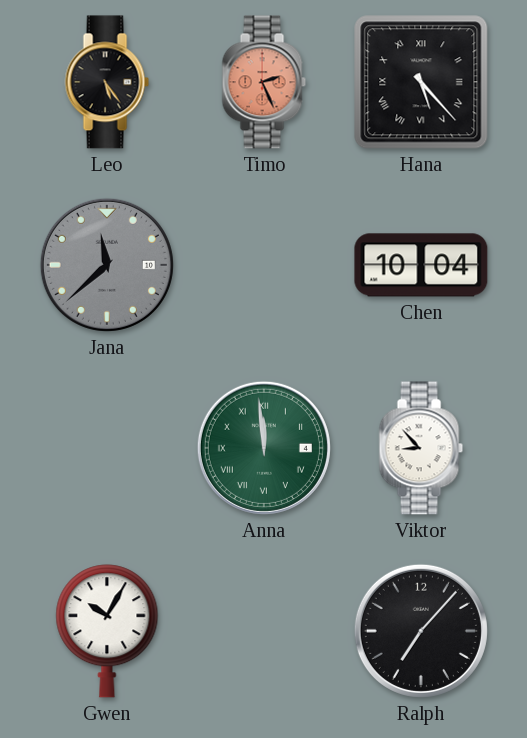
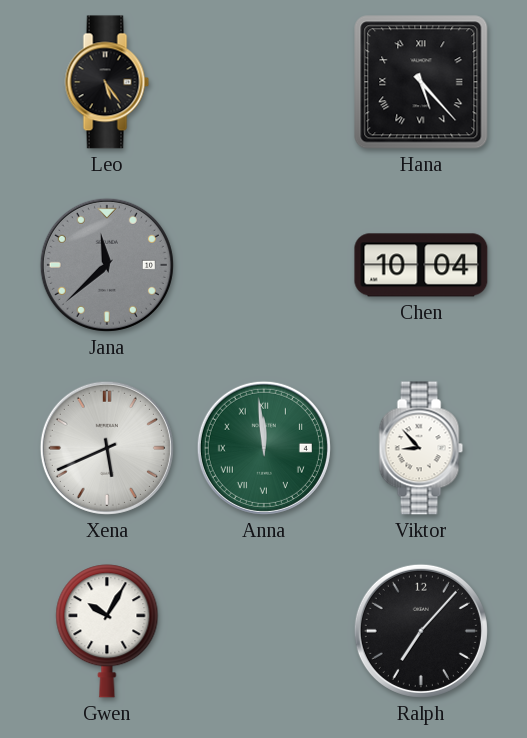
Timo: 2:26 -> none
Xena: none -> 5:41
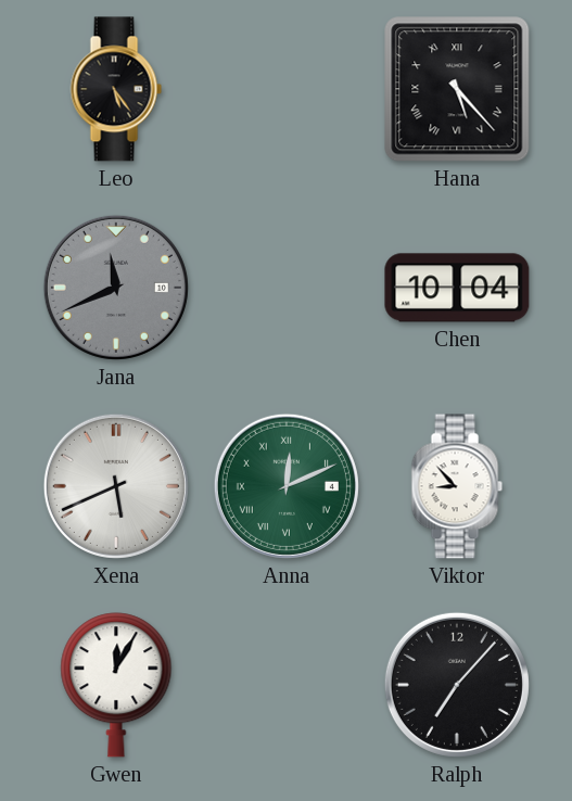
Jana: 11:38 -> 11:41
Anna: 11:59 -> 12:11
Gwen: 10:05 -> 12:05
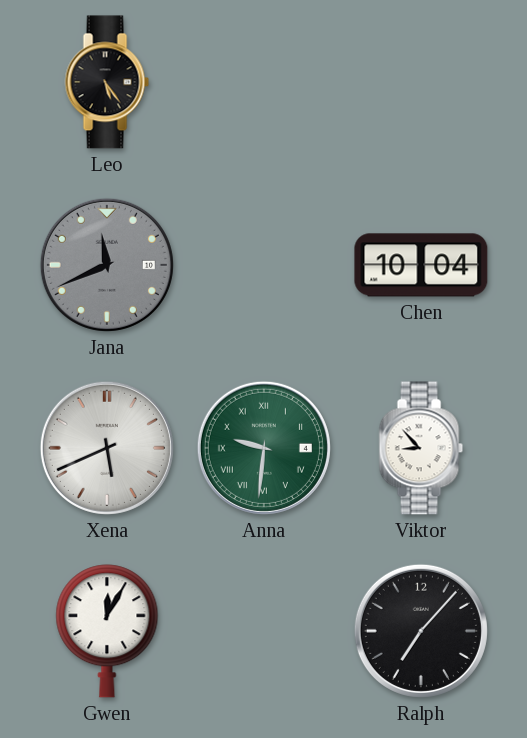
Hana: 5:23 -> none
Anna: 12:11 -> 9:31
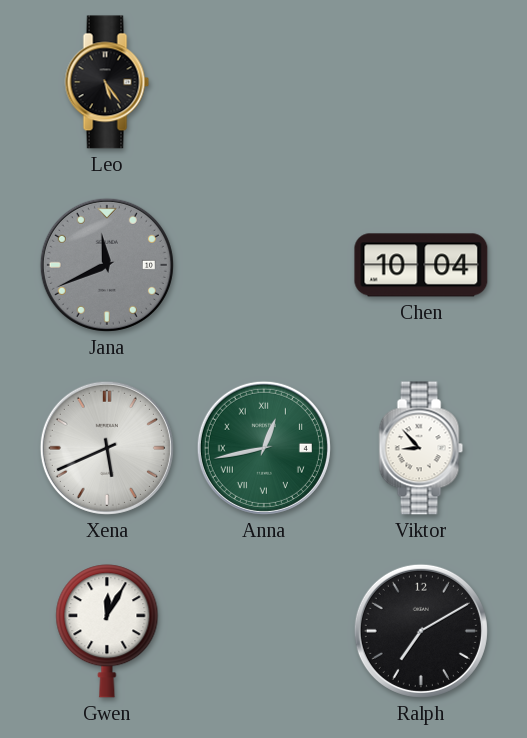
Anna: 9:31 -> 12:43
Ralph: 7:07 -> 7:10
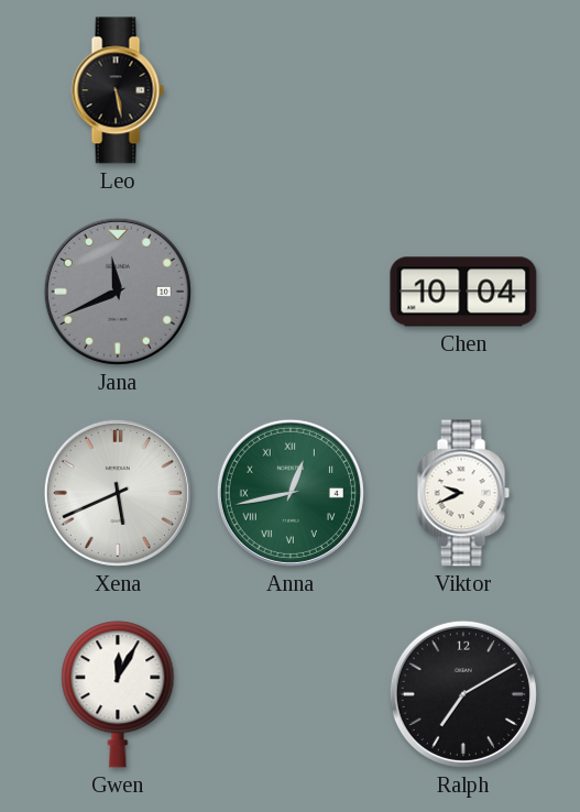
Leo: 5:24 -> 5:28
Viktor: 8:53 -> 9:41
